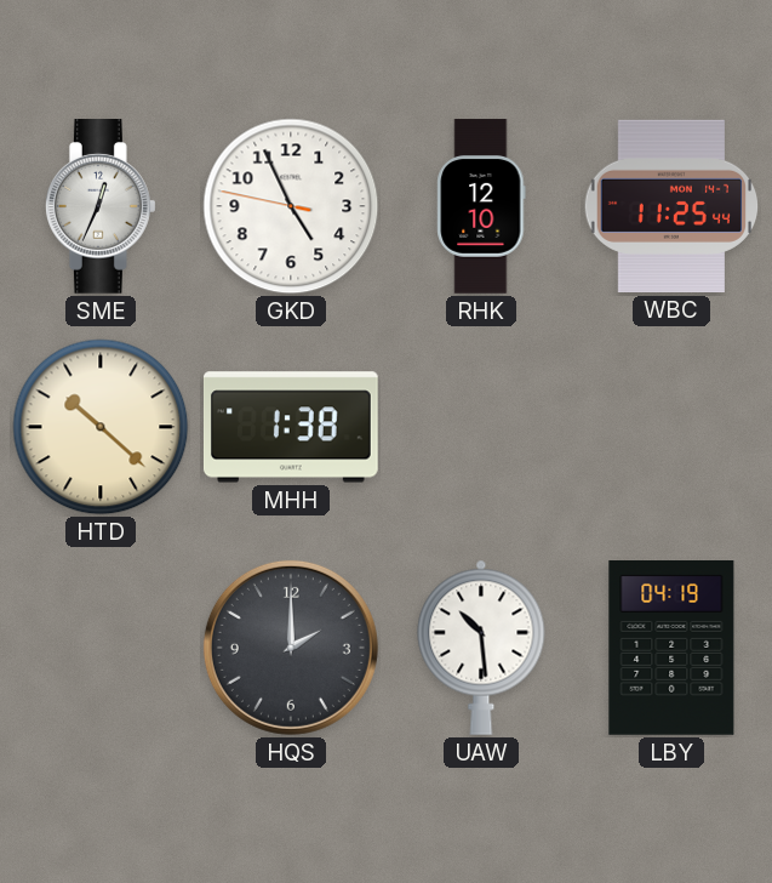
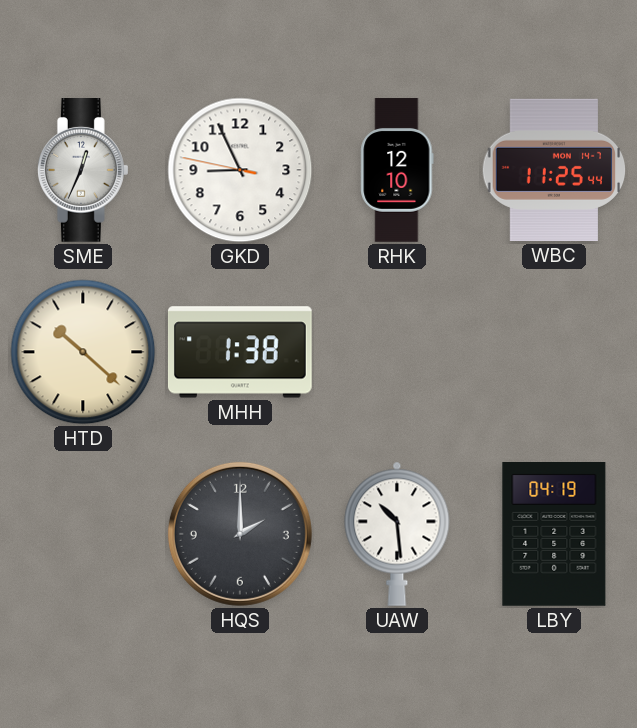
GKD: 4:55 -> 8:55
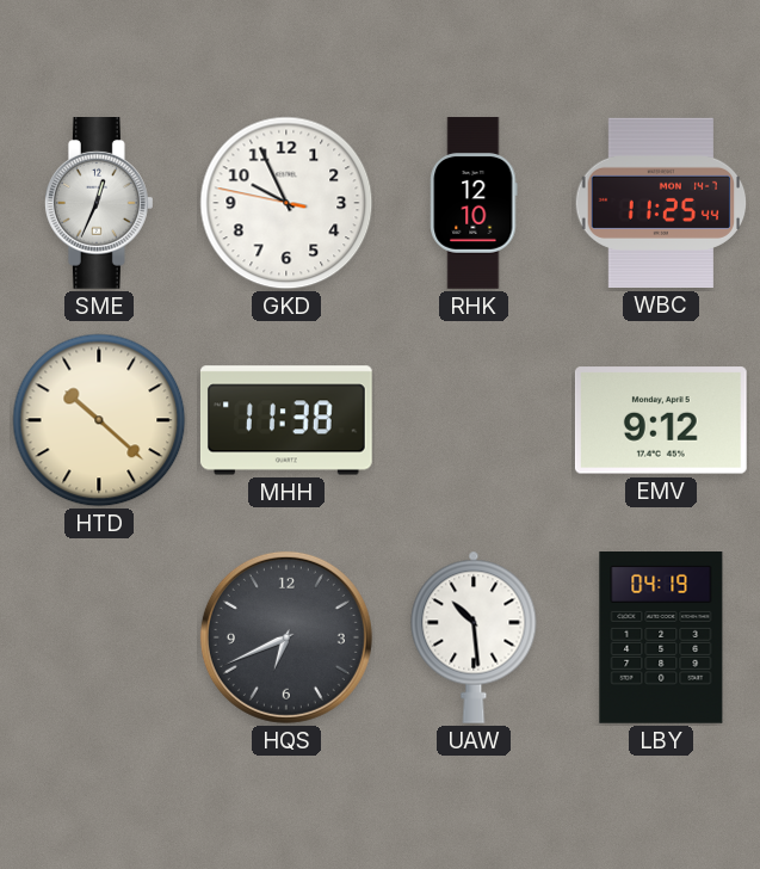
GKD: 8:55 -> 9:55
MHH: 1:38 -> 11:38
EMV: none -> 9:12
HQS: 2:00 -> 6:41
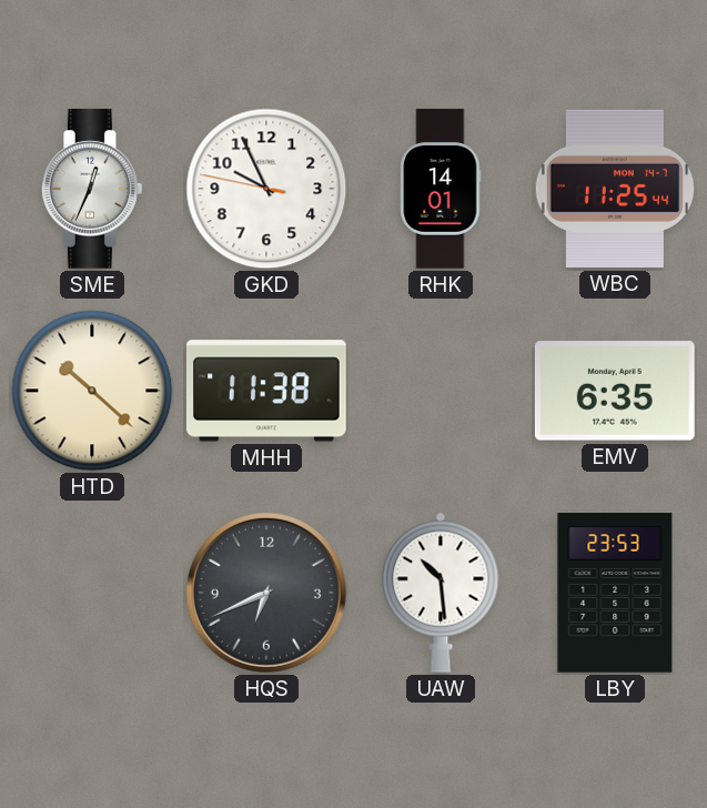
RHK: 12:10 -> 14:01
EMV: 9:12 -> 6:35
LBY: 04:19 -> 23:53
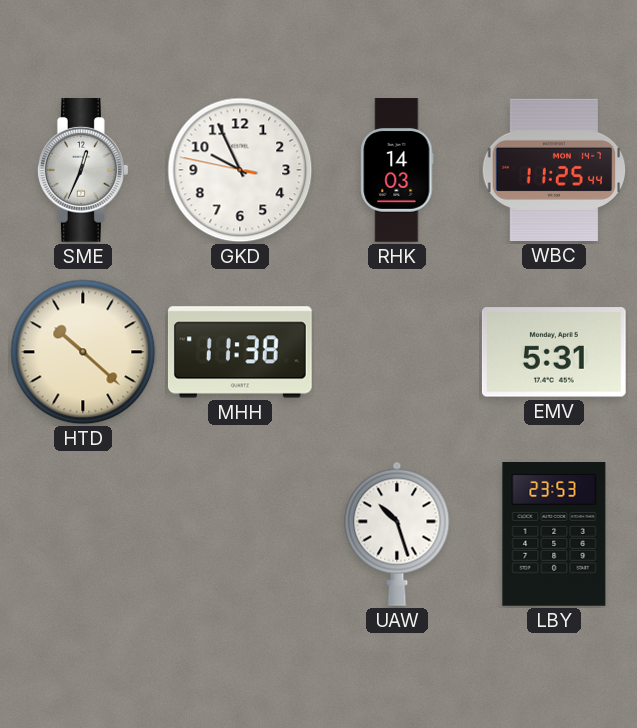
RHK: 14:01 -> 14:03
EMV: 6:35 -> 5:31
HQS: 6:41 -> none
UAW: 10:29 -> 10:27
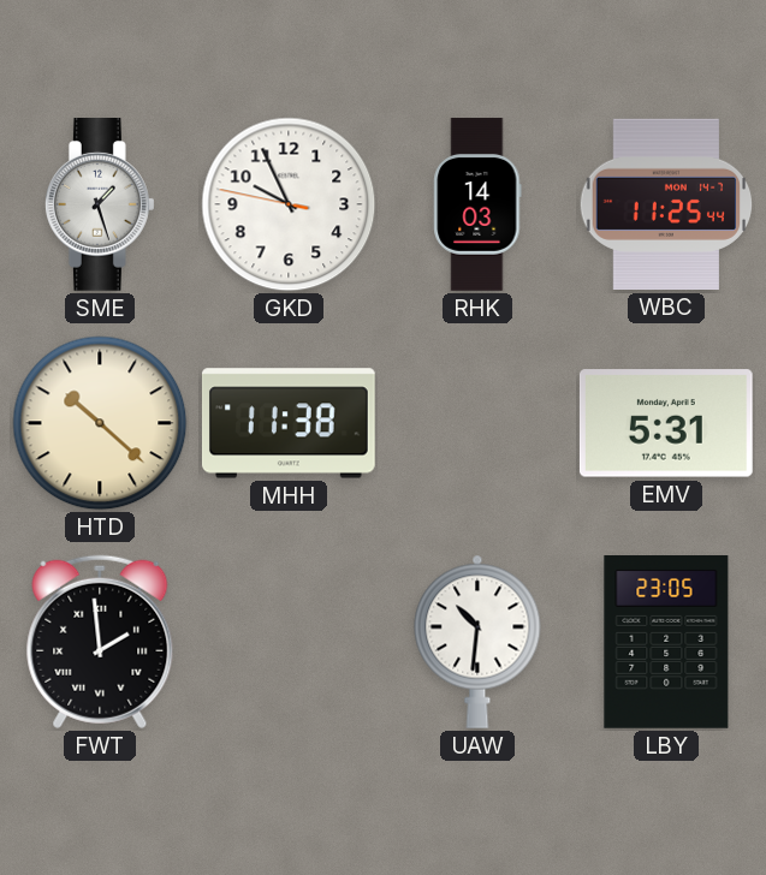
SME: 12:34 -> 1:27
FWT: none -> 1:59
UAW: 10:27 -> 10:31
LBY: 23:53 -> 23:05
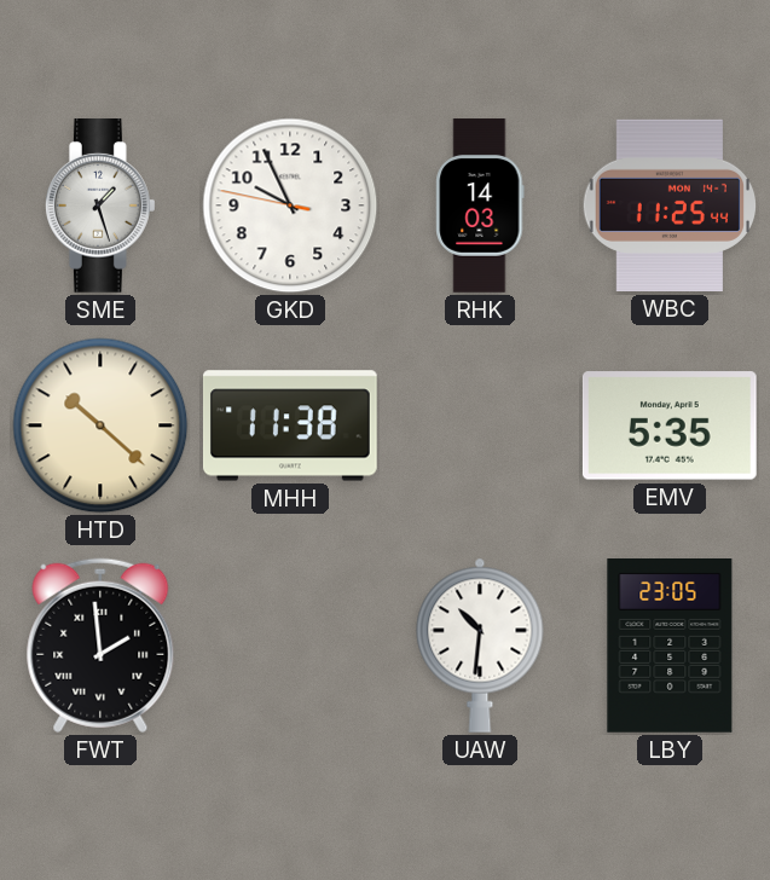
EMV: 5:31 -> 5:35
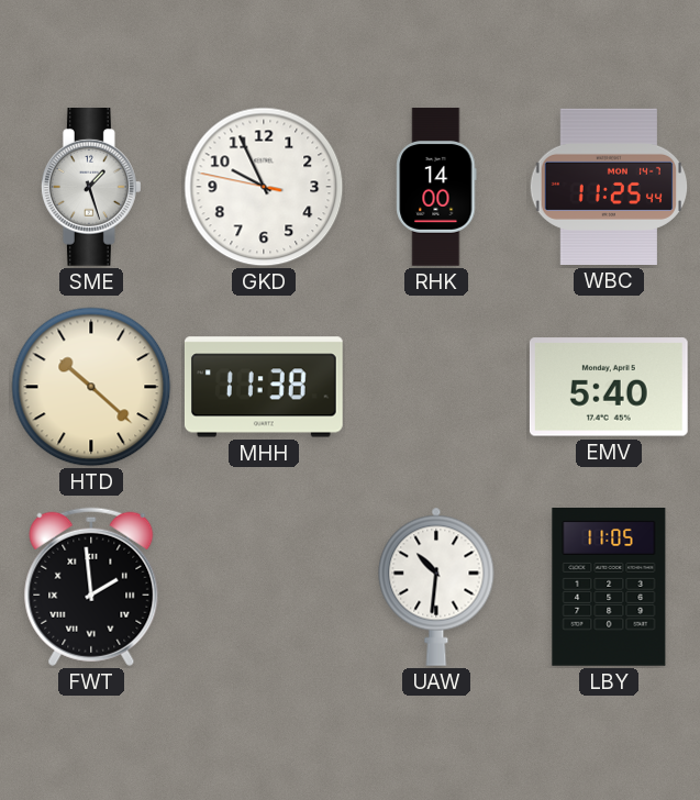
RHK: 14:03 -> 14:00
EMV: 5:35 -> 5:40
LBY: 23:05 -> 11:05
